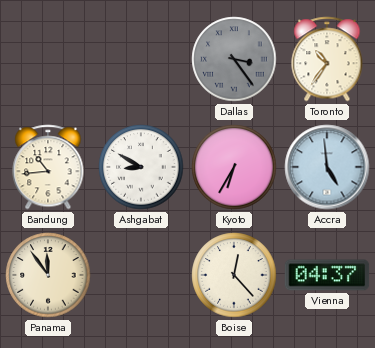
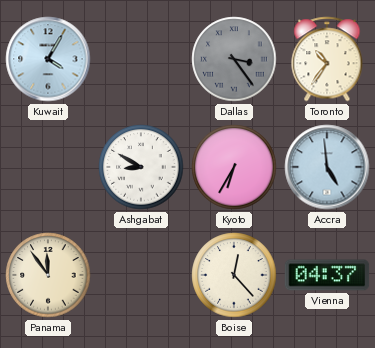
Kuwait: none -> 4:05
Bandung: 10:44 -> none
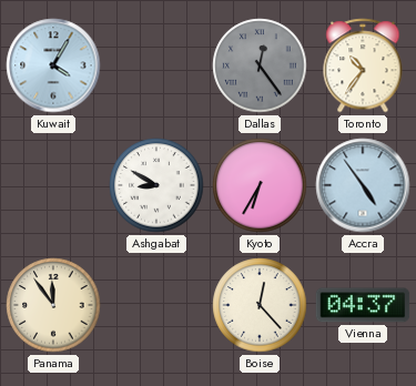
Dallas: 3:24 -> 12:24
Accra: 4:59 -> 4:54
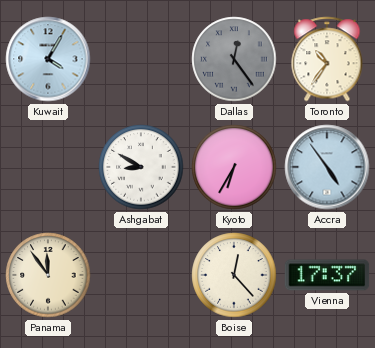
Vienna: 04:37 -> 17:37
